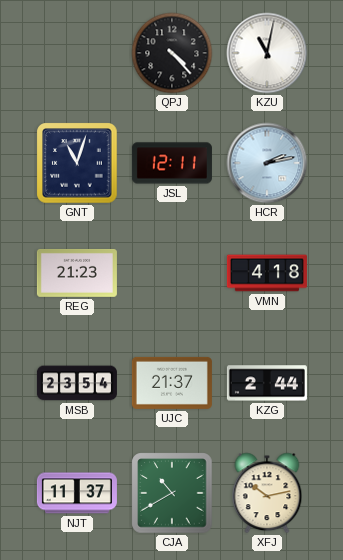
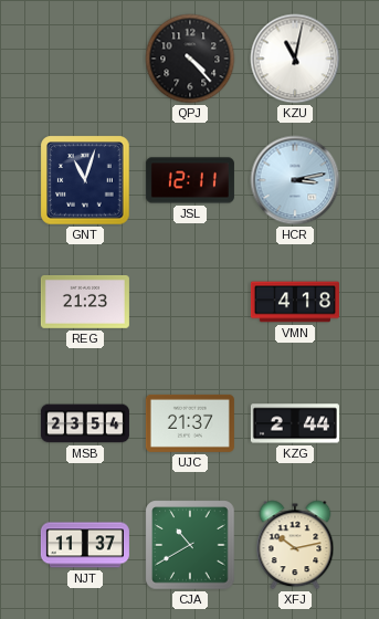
HCR: 2:13 -> 3:13
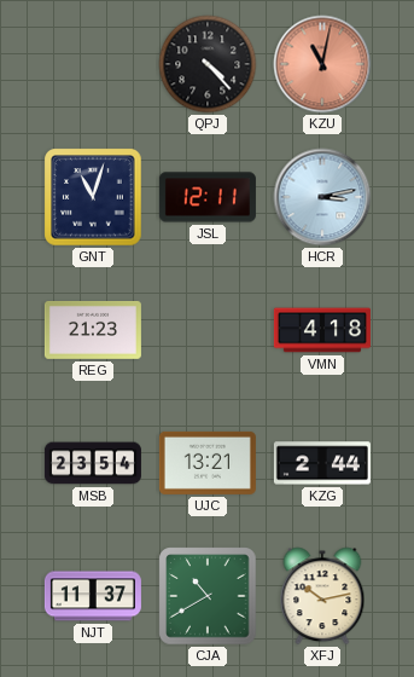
KZU dial: white -> salmon
UJC: 21:37 -> 13:21
